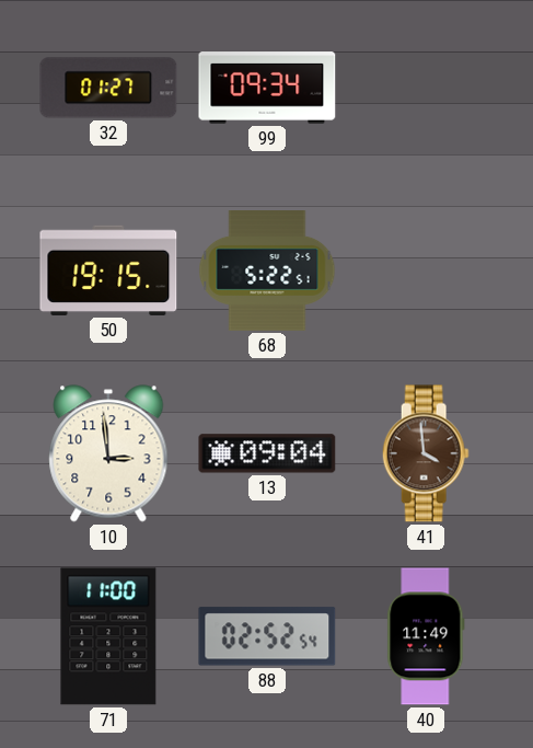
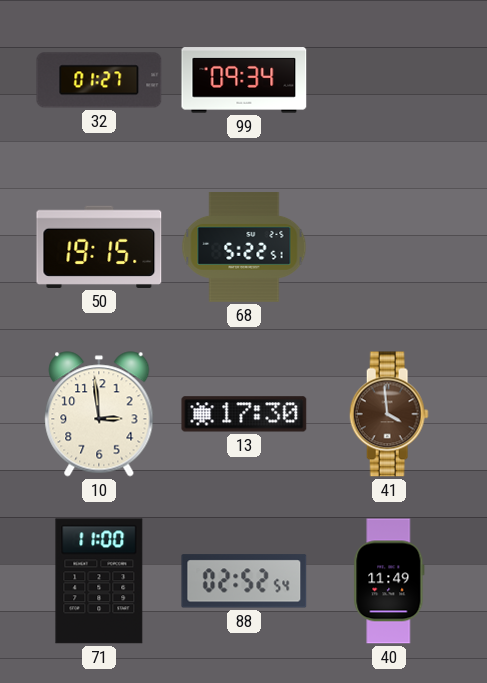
13: 09:04 -> 17:30
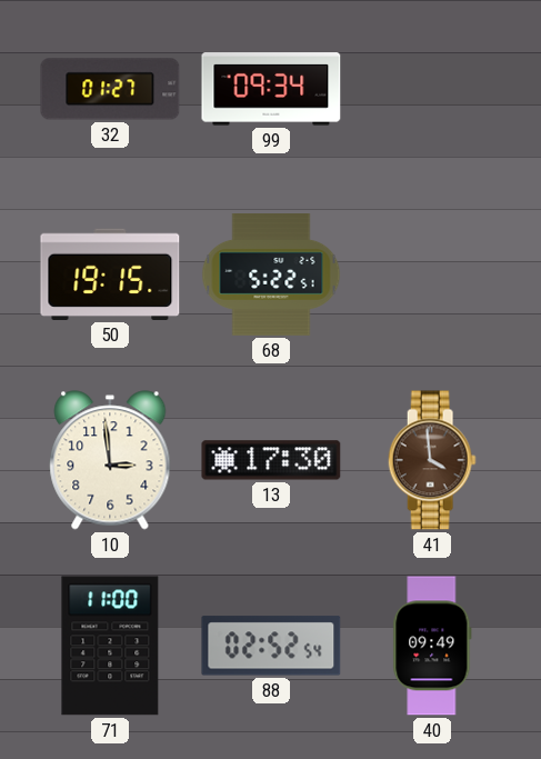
40: 11:49 -> 09:49
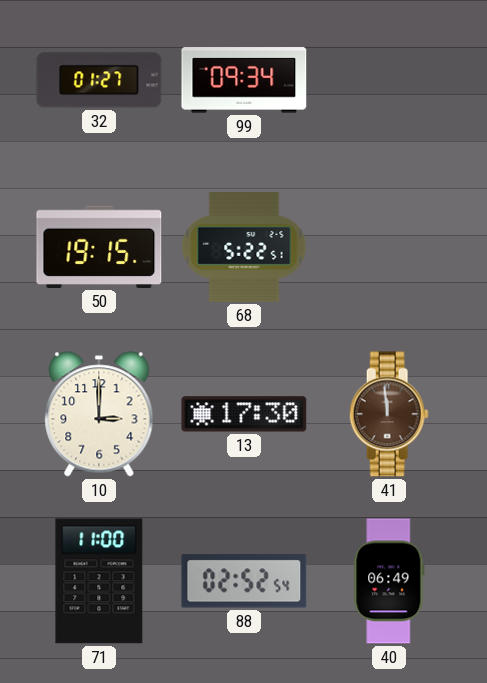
10: 2:59 -> 3:00
41: 3:59 -> 11:59
40: 09:49 -> 06:49
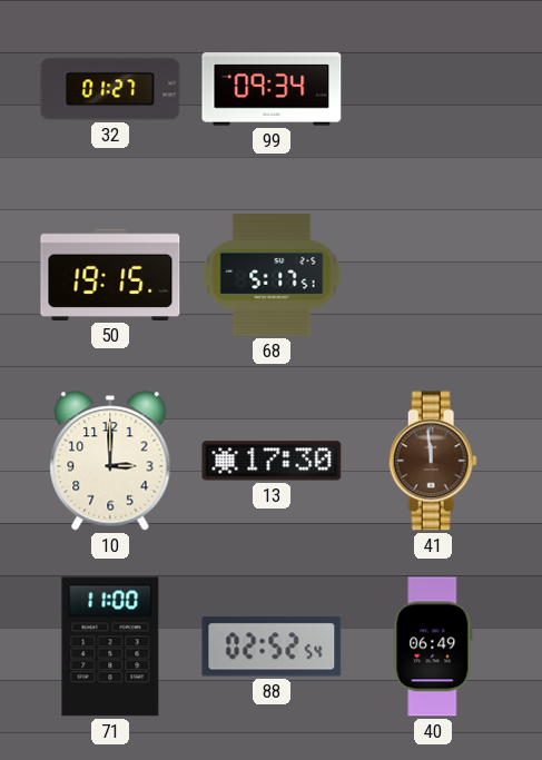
68: 5:22 -> 5:17
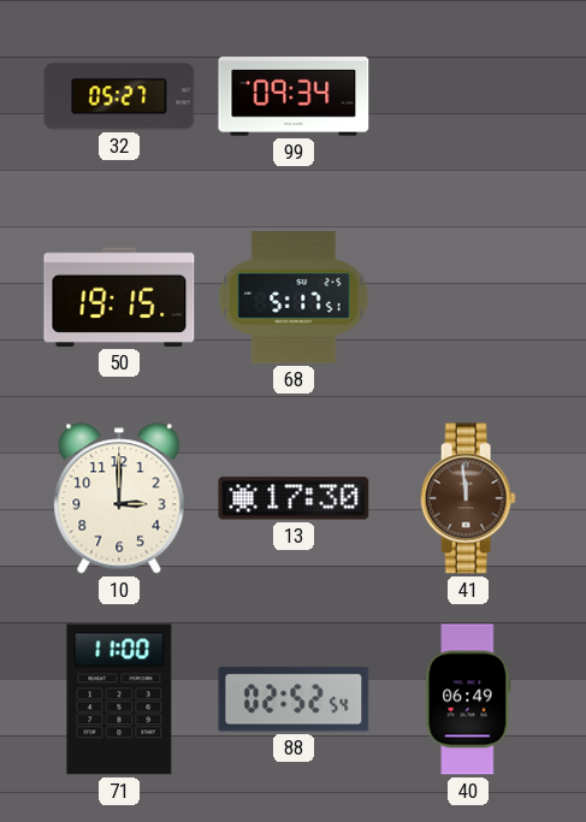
32: 01:27 -> 05:27
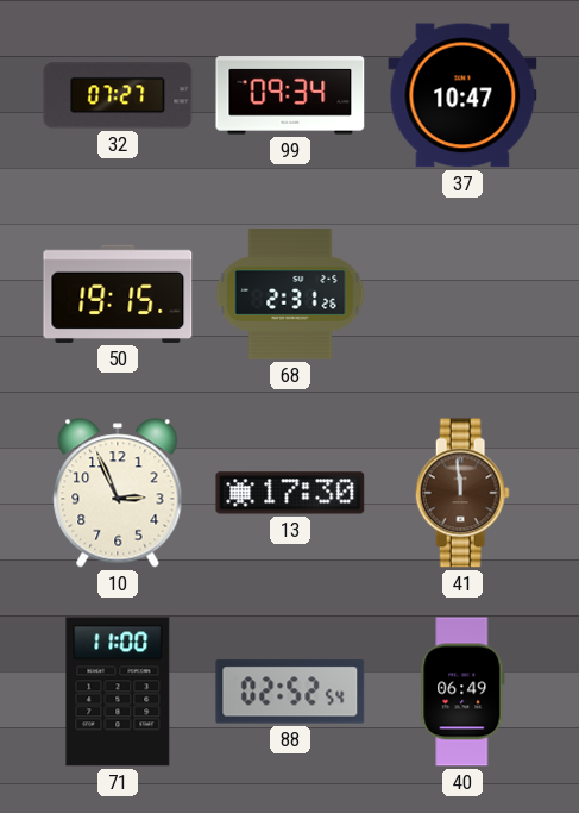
32: 05:27 -> 07:27
37: none -> 10:47
68: 5:17 -> 2:31
10: 3:00 -> 2:56
